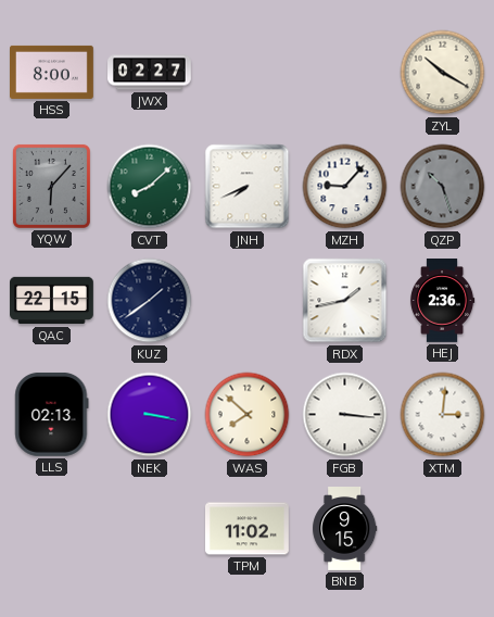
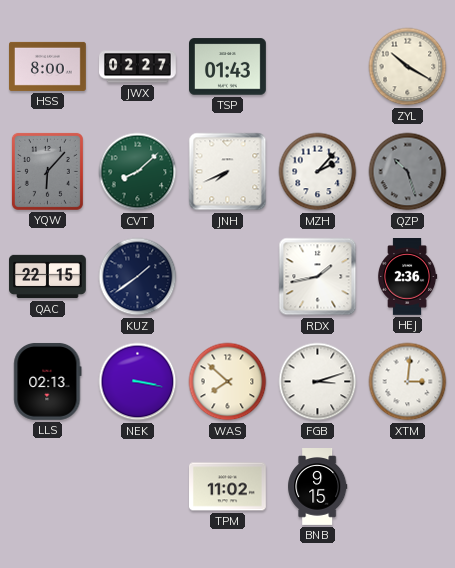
TSP: none -> 01:43
MZH: 9:07 -> 2:07
FGB: 3:16 -> 3:12
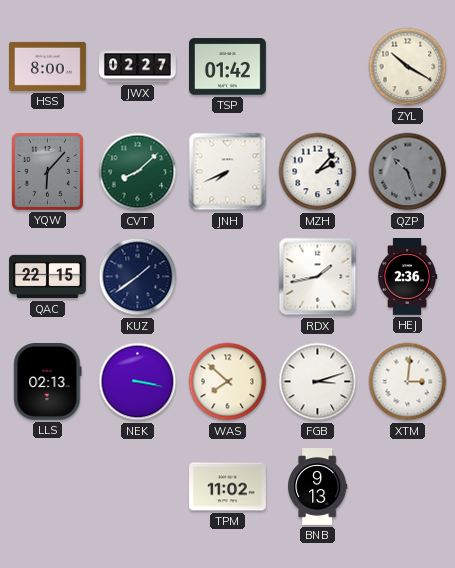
TSP: 01:43 -> 01:42
BNB: 9:15 -> 9:13
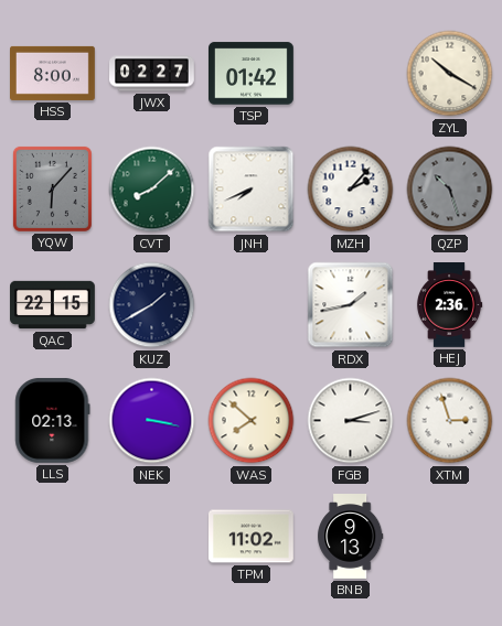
KUZ: 1:39 -> 1:40
XTM: 3:01 -> 2:57
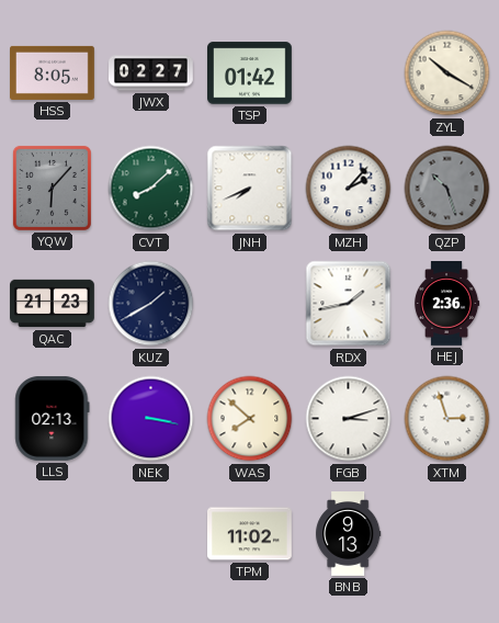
HSS: 8:00 -> 8:05
QAC: 22:15 -> 21:23
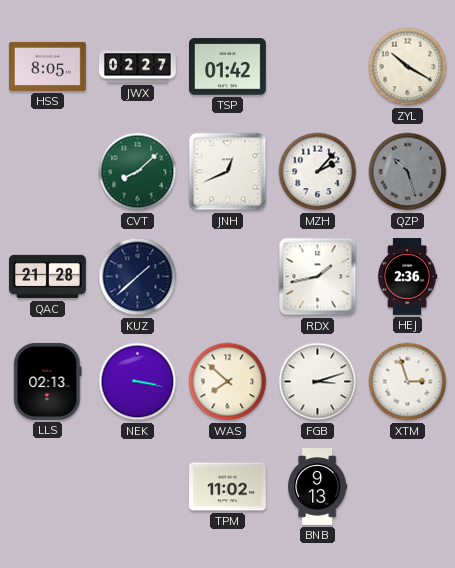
YQW: 6:07 -> none
JNH: 7:41 -> 12:41
QAC: 21:23 -> 21:28
KUZ: 1:40 -> 1:38
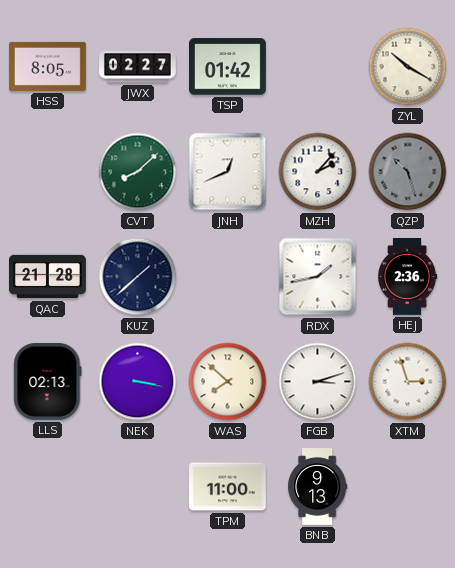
TPM: 11:02 -> 11:00
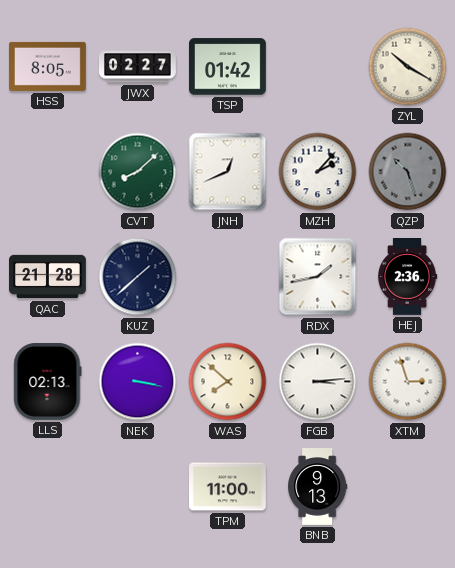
FGB: 3:12 -> 3:14
